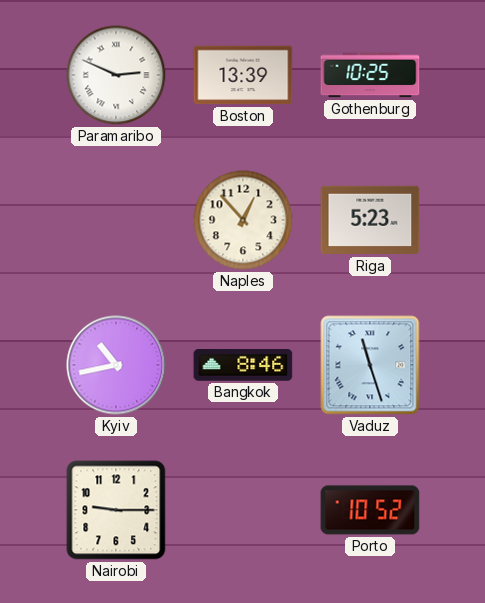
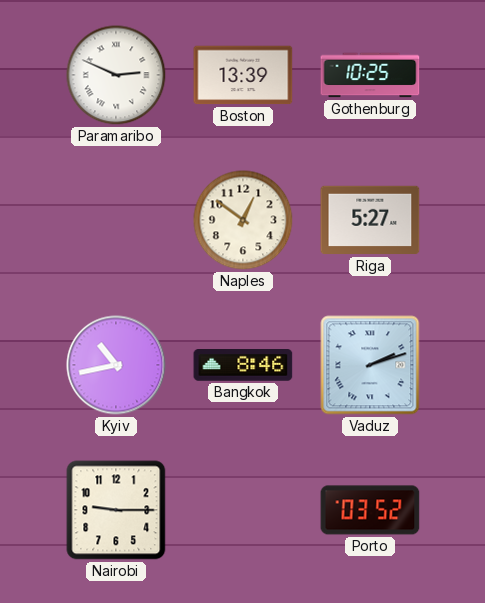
Naples: 12:53 -> 12:51
Riga: 5:23 -> 5:27
Vaduz: 11:27 -> 2:12
Porto: 10:52 -> 03:52
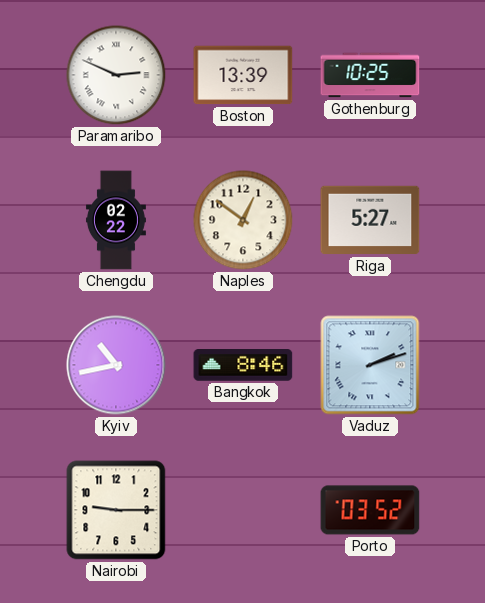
Chengdu: none -> 02:22
